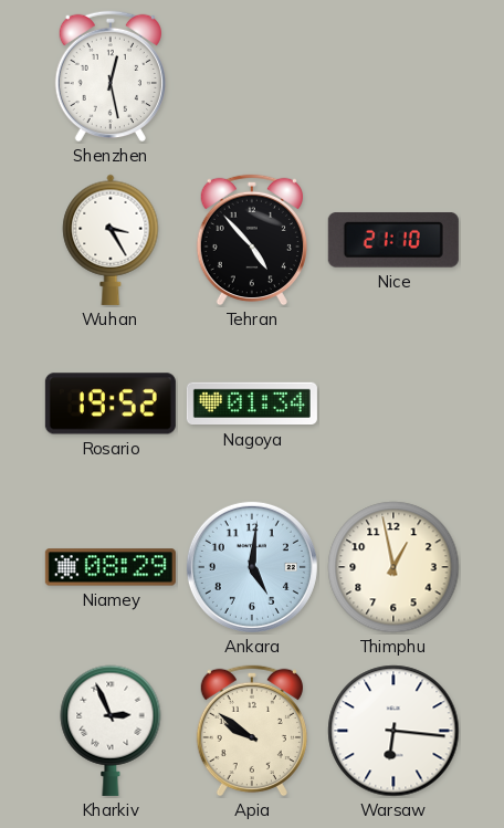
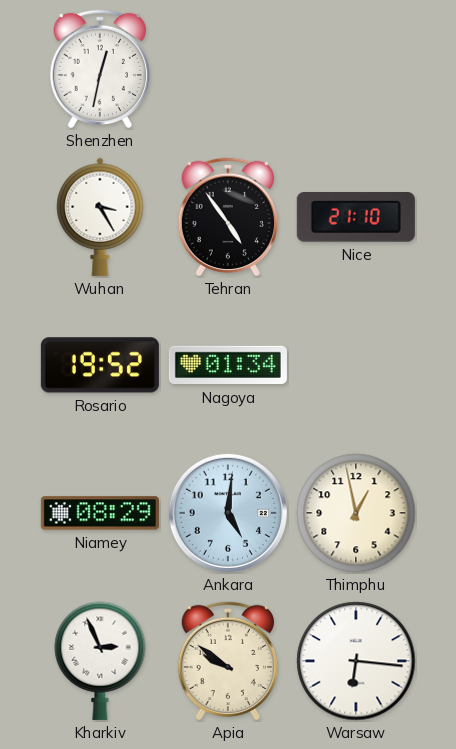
Shenzhen: 12:28 -> 12:32
Tehran: 4:53 -> 4:54
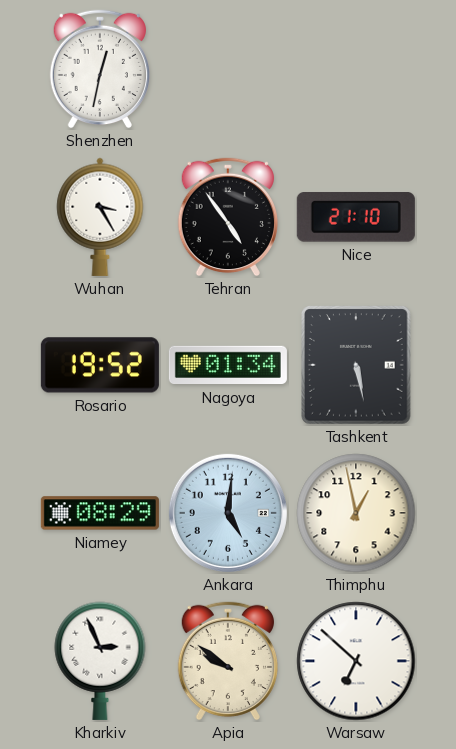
Tashkent: none -> 5:28
Warsaw: 6:16 -> 6:52
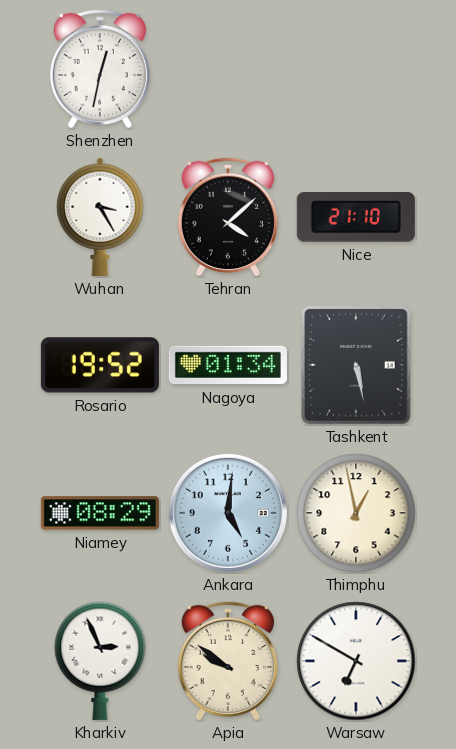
Tehran: 4:54 -> 4:08
Warsaw: 6:52 -> 6:50
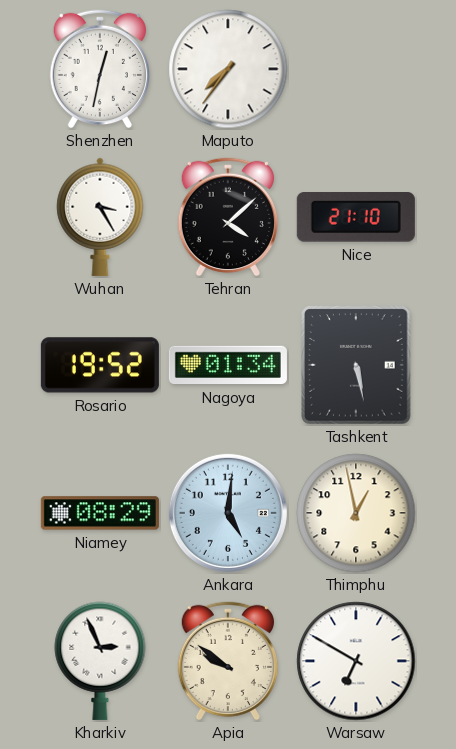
Maputo: none -> 7:36
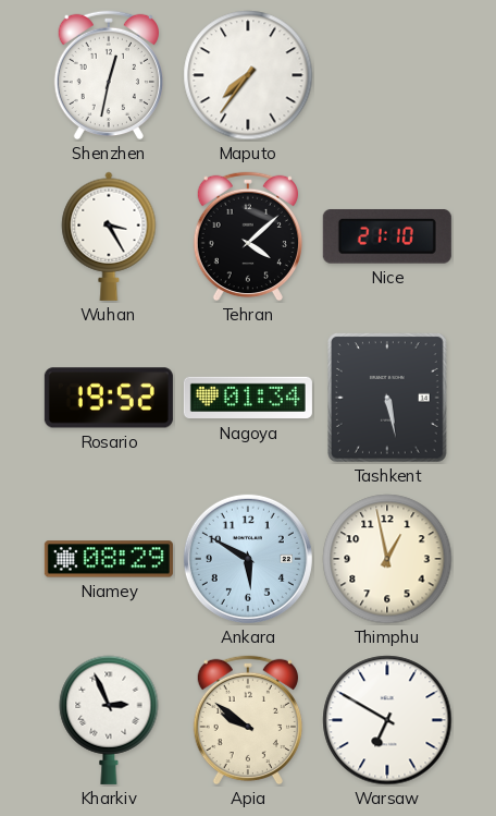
Ankara: 5:01 -> 5:50
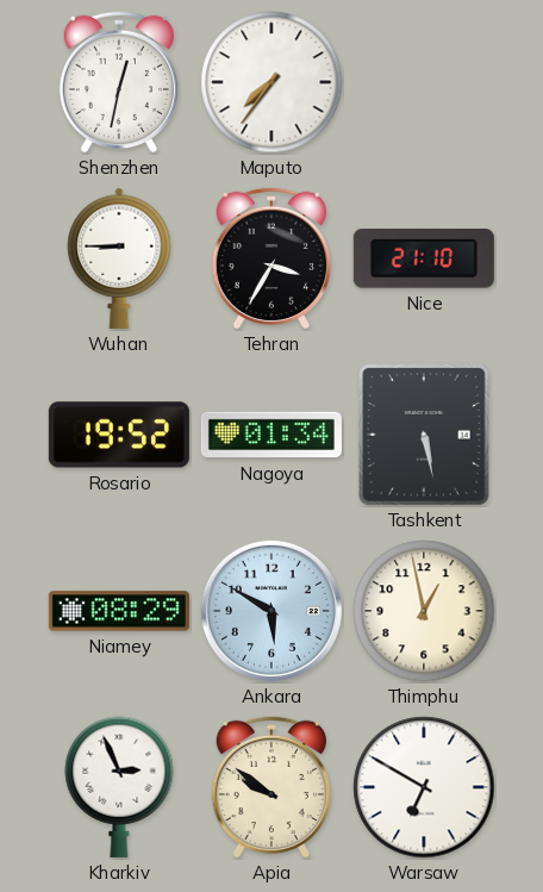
Wuhan: 3:25 -> 8:45
Tehran: 4:08 -> 3:35
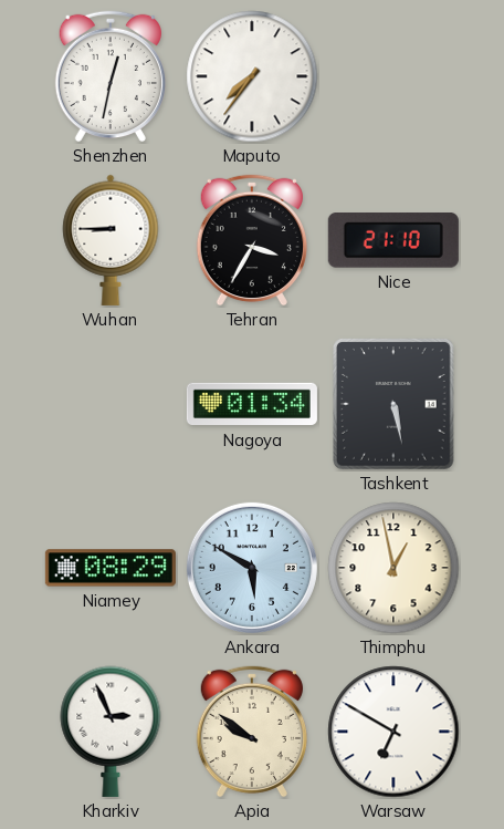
Rosario: 19:52 -> none
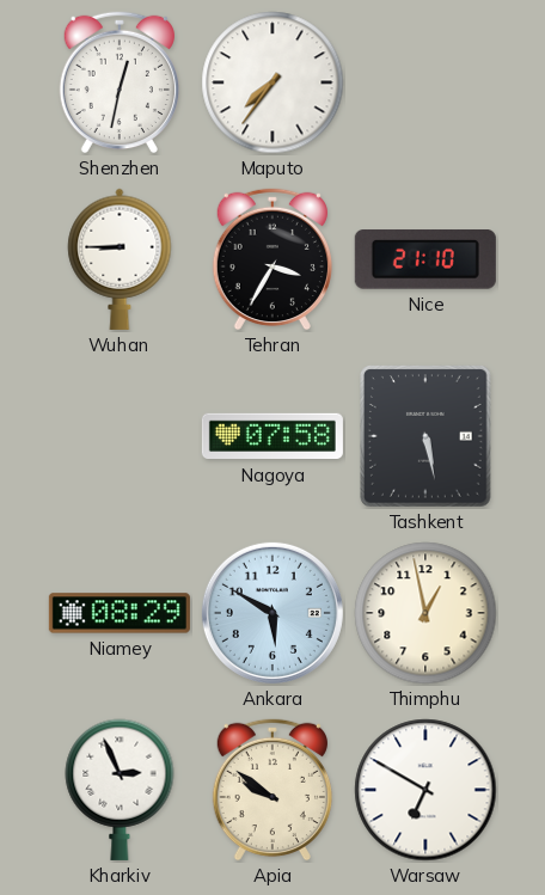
Nagoya: 01:34 -> 07:58
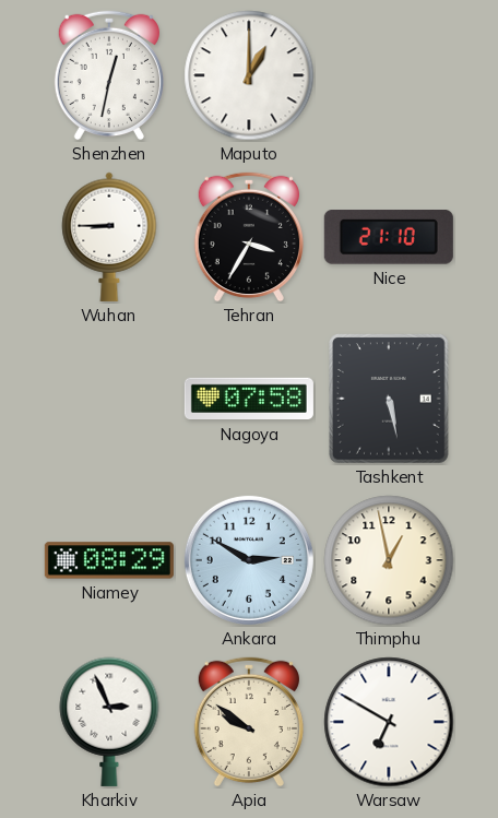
Maputo: 7:36 -> 1:00
Ankara: 5:50 -> 2:50
